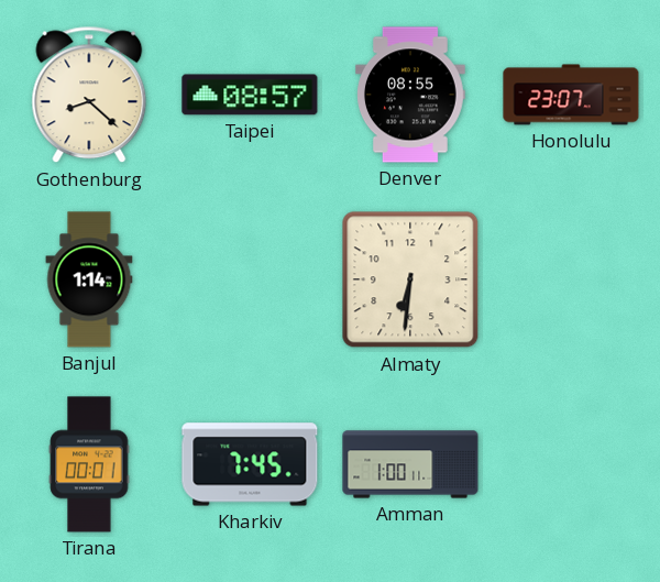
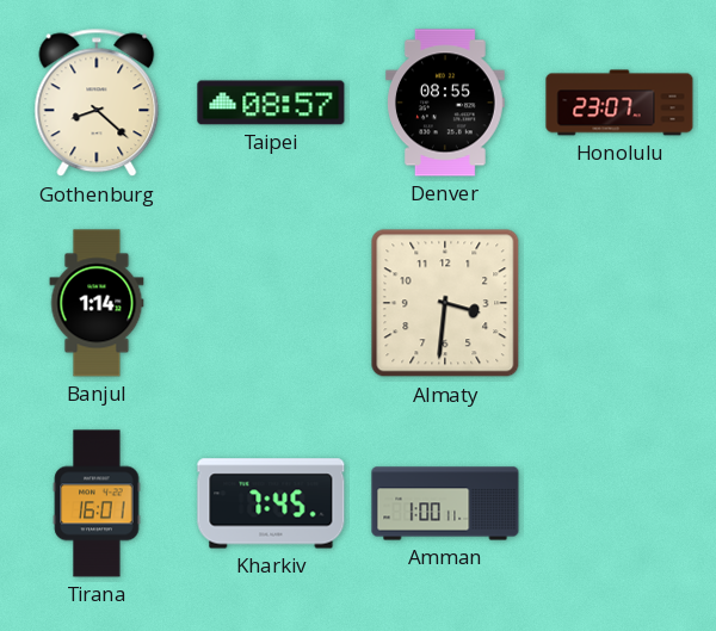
Almaty: 6:31 -> 3:31
Tirana: 00:01 -> 16:01
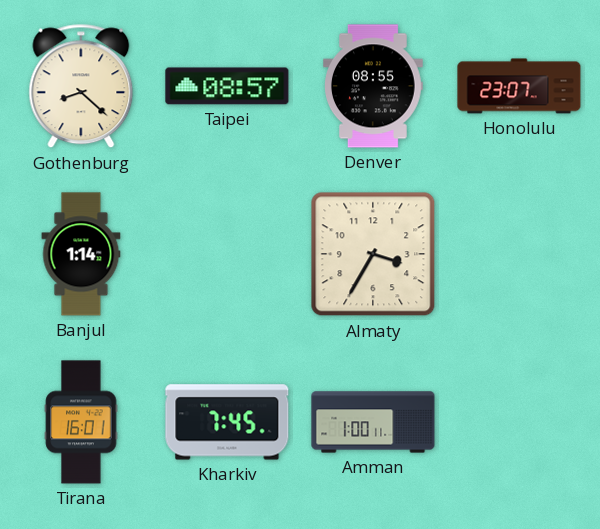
Almaty: 3:31 -> 3:35
